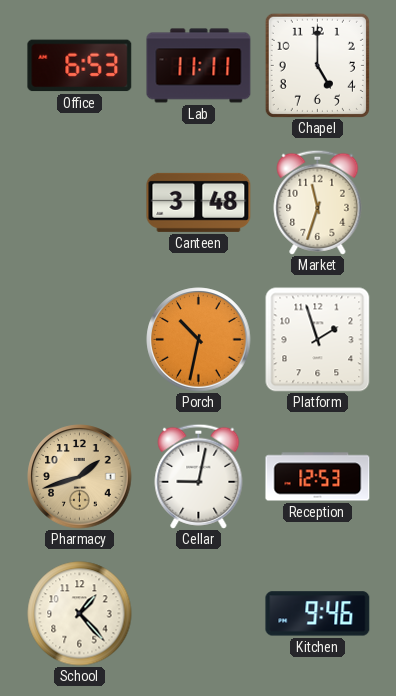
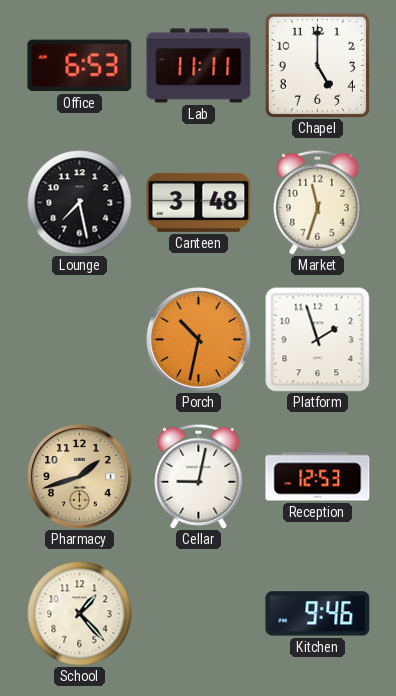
Lounge: none -> 7:28
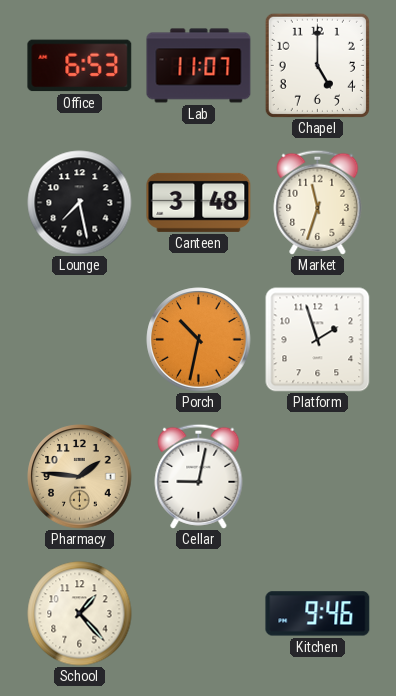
Lab: 11:11 -> 11:07
Pharmacy: 1:42 -> 1:46
Reception: 12:53 -> none
